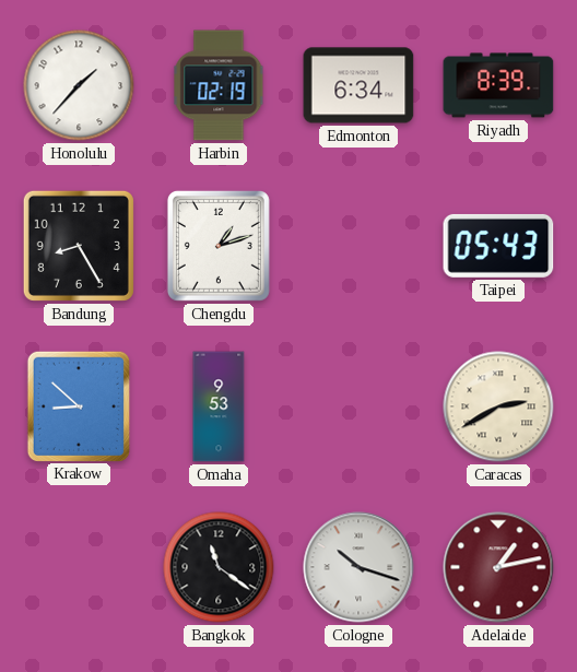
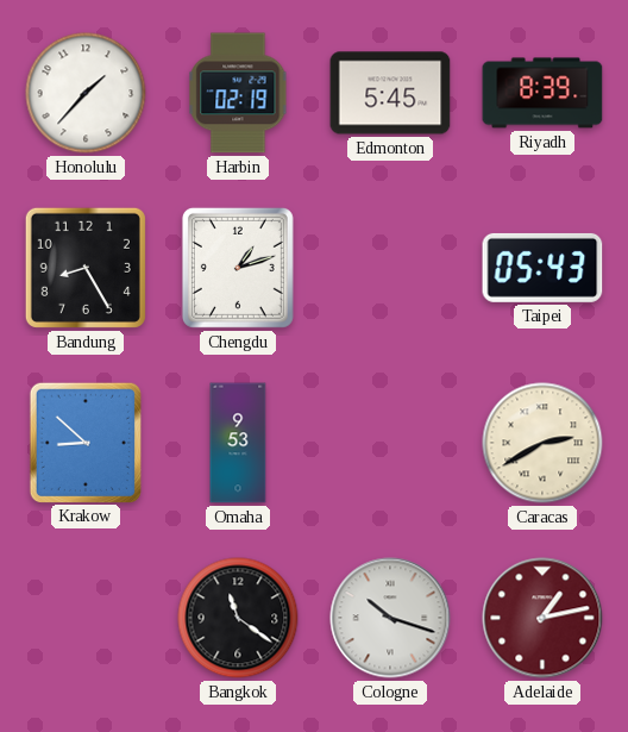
Edmonton: 6:34 -> 5:45
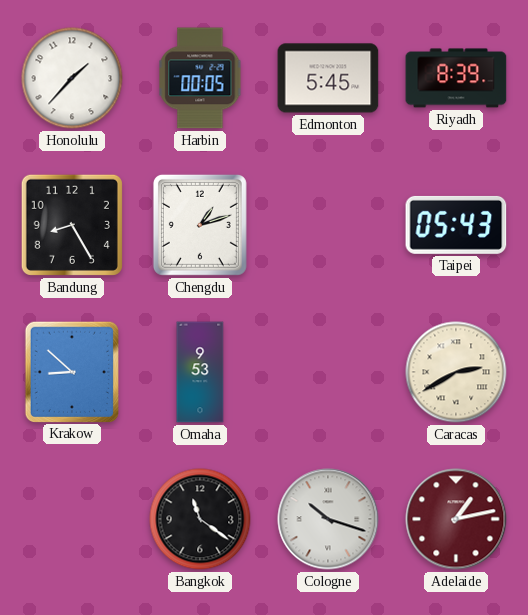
Harbin: 02:19 -> 00:05
